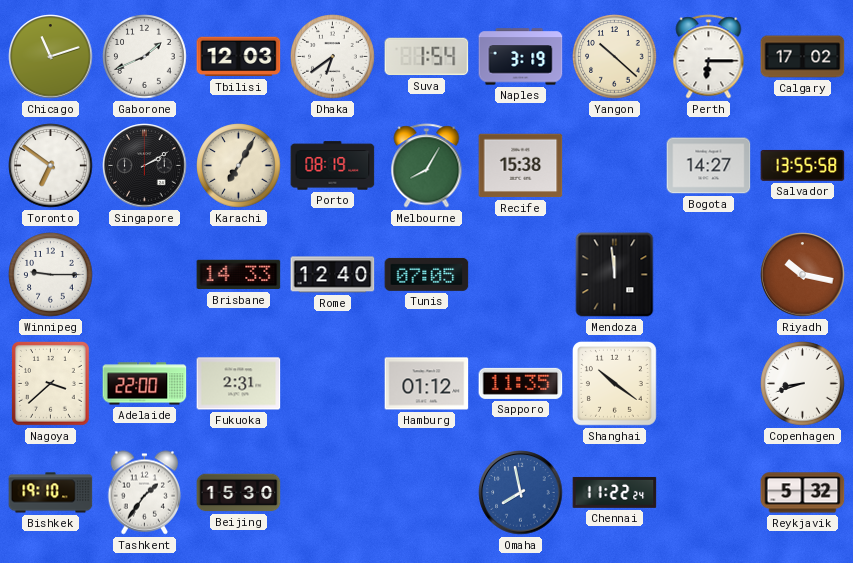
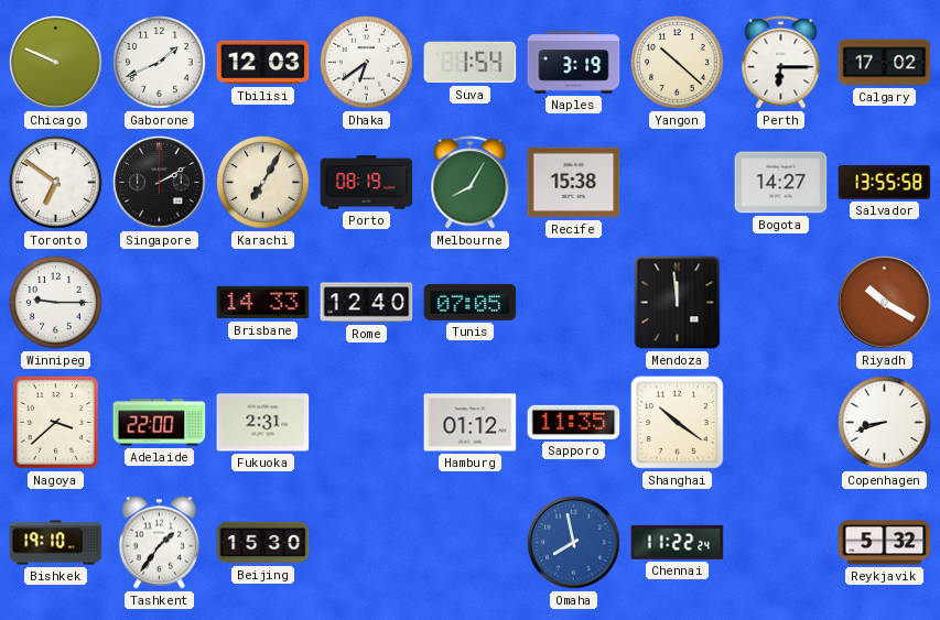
Chicago: 11:12 -> 9:49
Riyadh: 10:17 -> 10:20
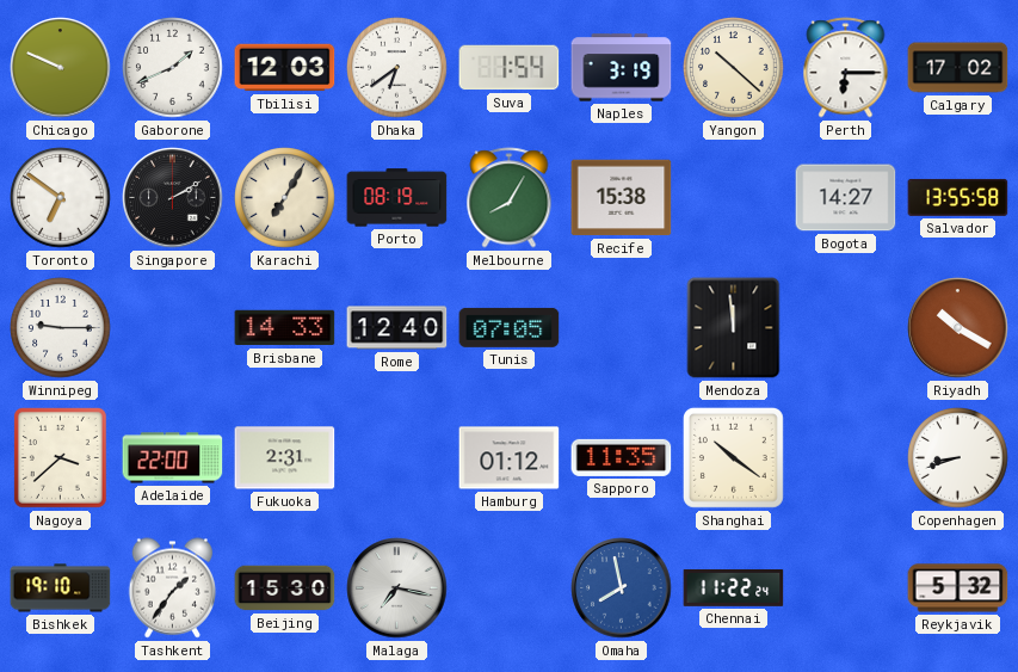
Malaga: none -> 7:17
